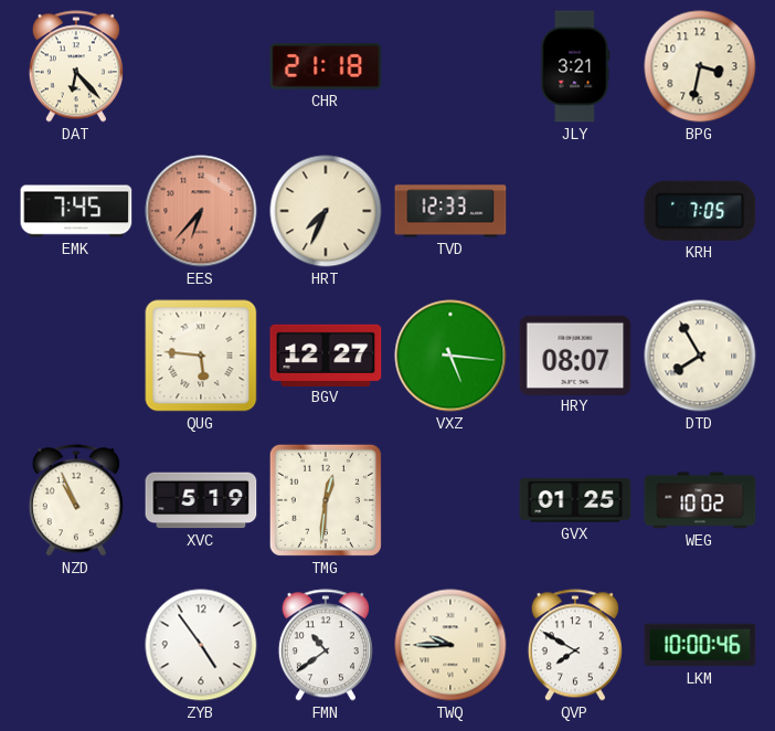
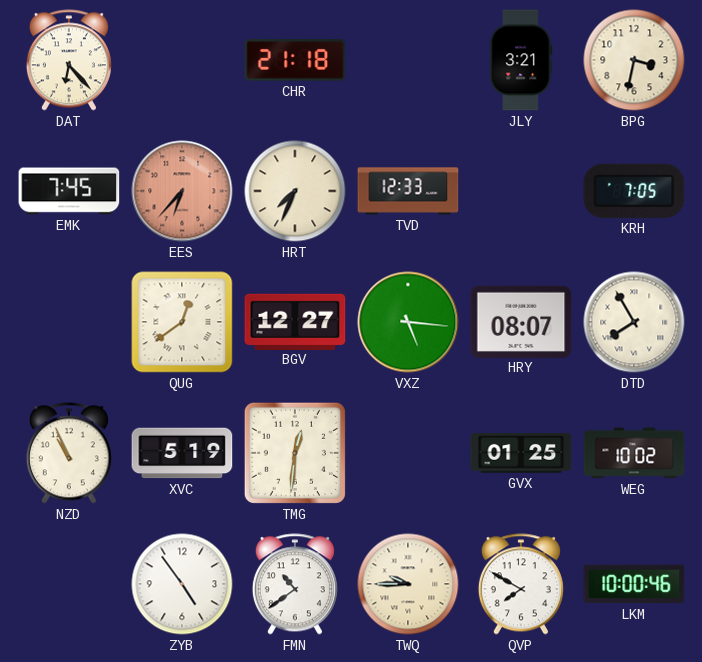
QUG: 5:46 -> 12:39
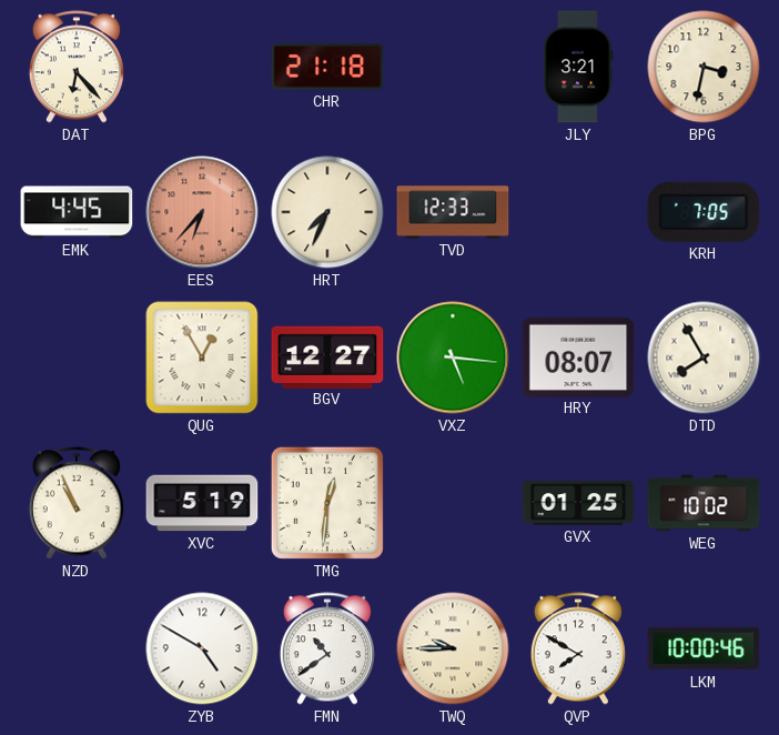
EMK: 7:45 -> 4:45
QUG: 12:39 -> 12:55
ZYB: 4:54 -> 4:50
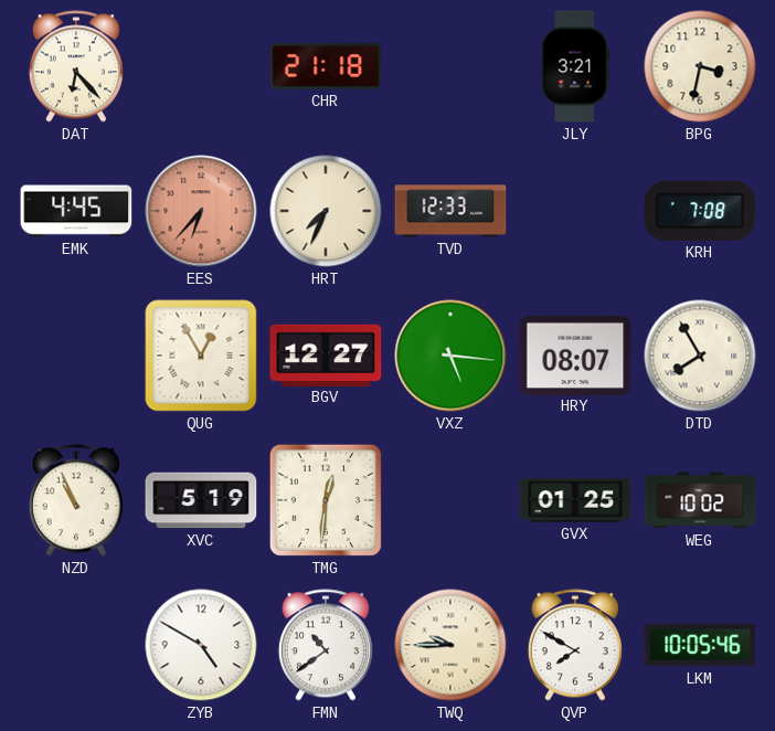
KRH: 7:05 -> 7:08
LKM: 10:00 -> 10:05
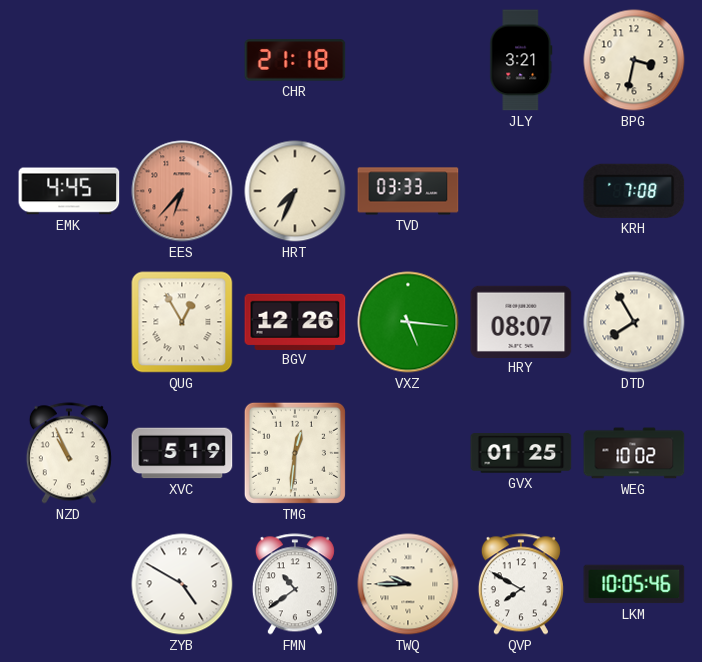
DAT: 6:23 -> none
TVD: 12:33 -> 03:33
BGV: 12:27 -> 12:26
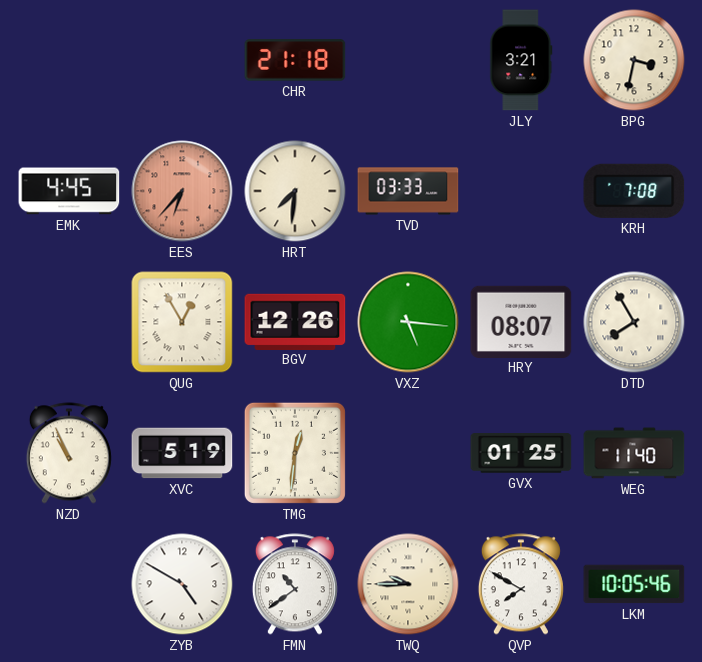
HRT: 7:34 -> 7:31
WEG: 10:02 -> 11:40
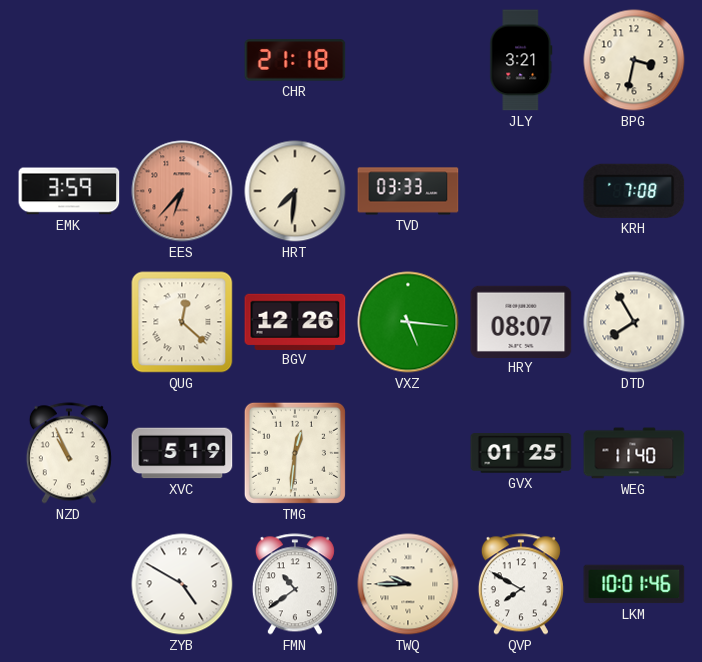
EMK: 4:45 -> 3:59
QUG: 12:55 -> 12:22
LKM: 10:05 -> 10:01
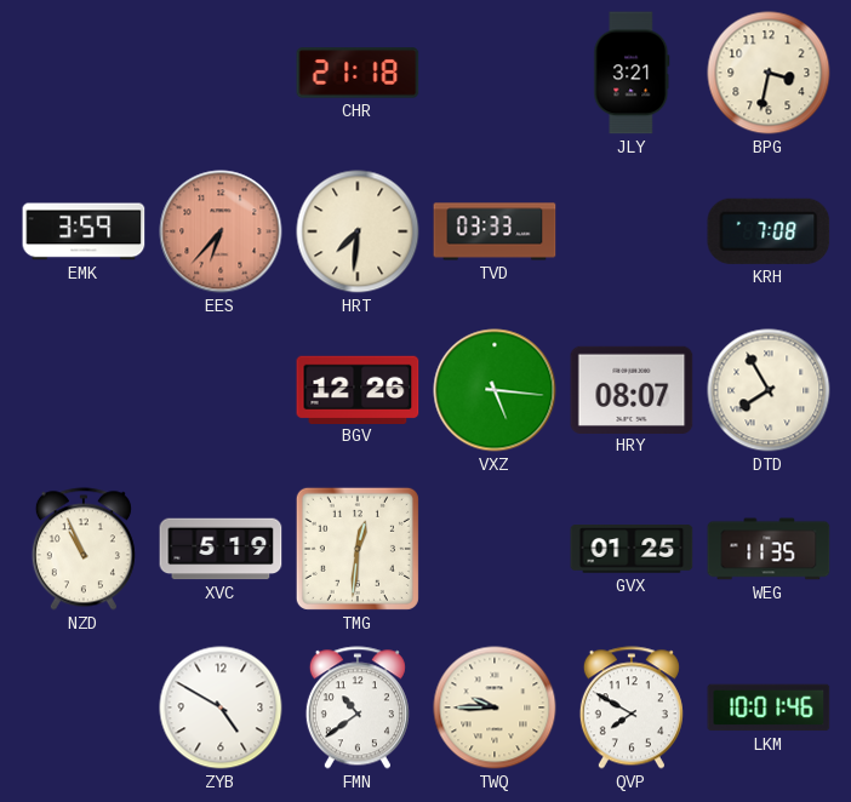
QUG: 12:22 -> none
WEG: 11:40 -> 11:35
